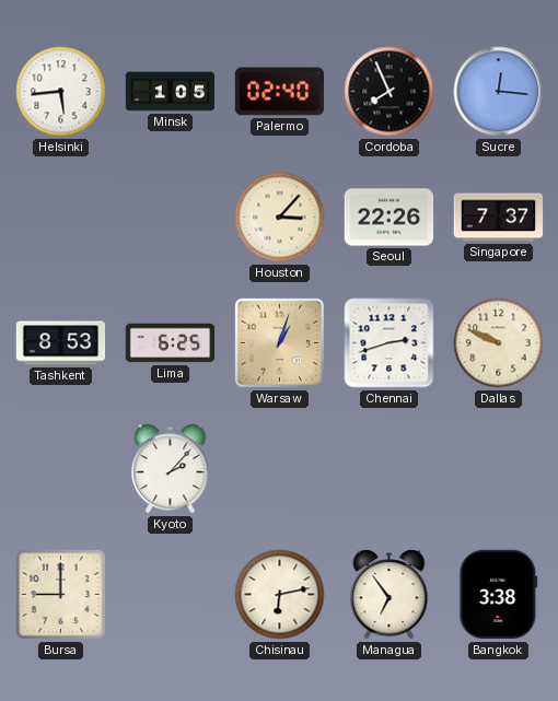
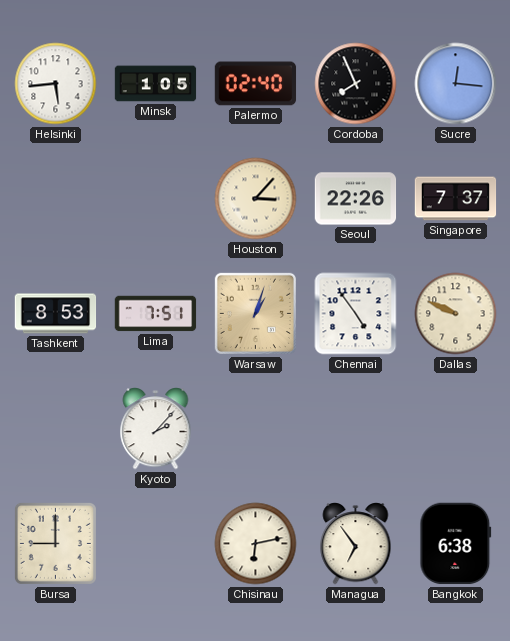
Lima: 6:25 -> 7:51
Chennai: 2:42 -> 4:54
Bangkok: 3:38 -> 6:38
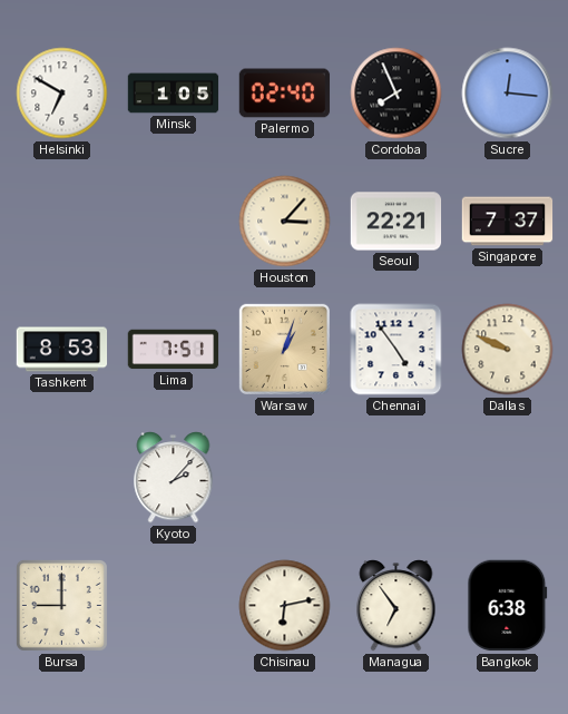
Helsinki: 5:44 -> 6:50
Seoul: 22:26 -> 22:21
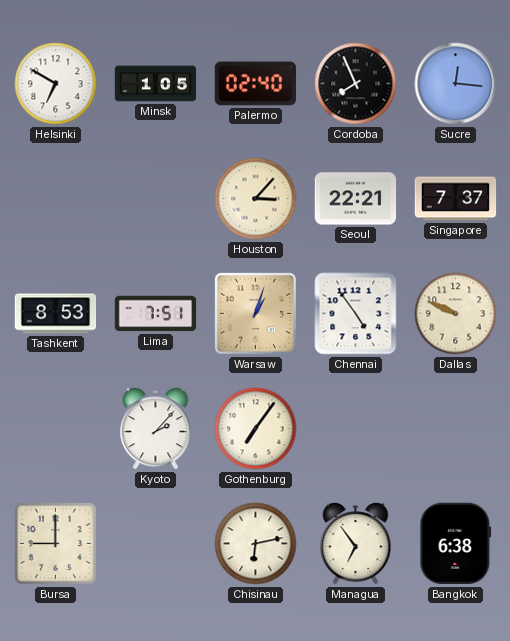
Gothenburg: none -> 7:06
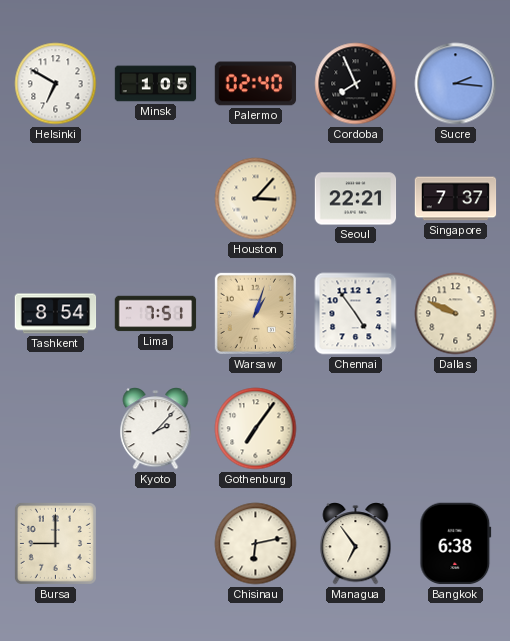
Sucre: 12:16 -> 2:16
Tashkent: 8:53 -> 8:54
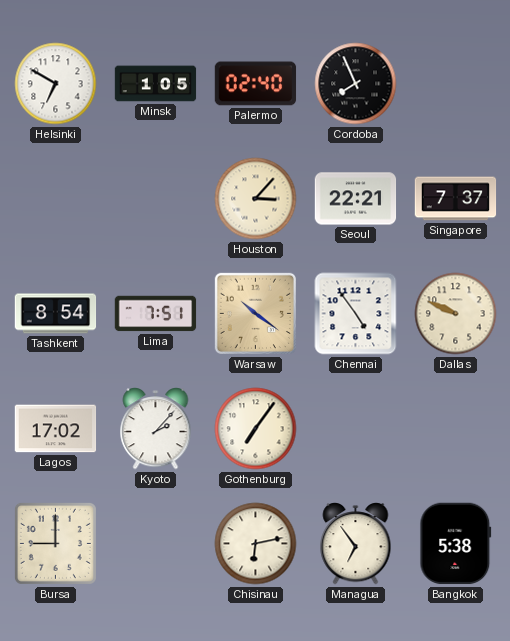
Sucre: 2:16 -> none
Warsaw: 1:03 -> 10:21
Lagos: none -> 17:02
Bangkok: 6:38 -> 5:38
